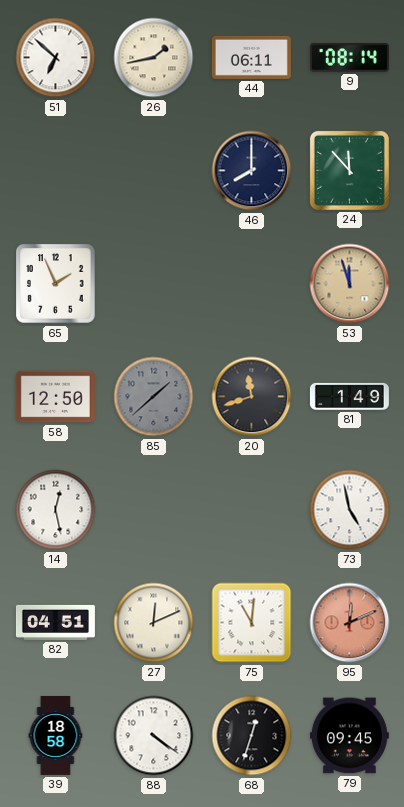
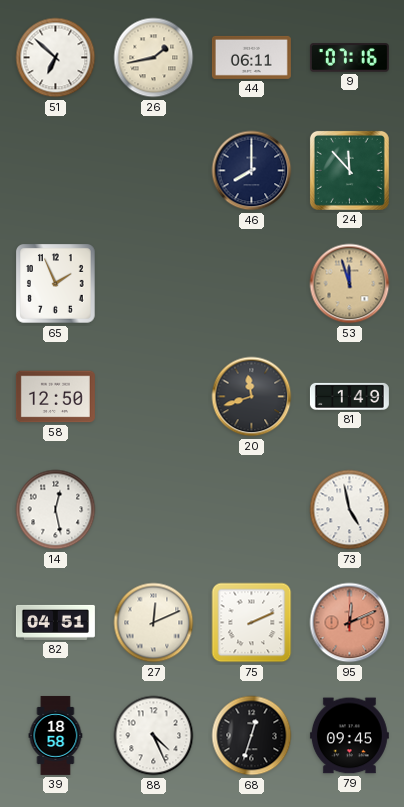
9: 08:14 -> 07:16
85: 1:38 -> none
75: 11:01 -> 2:11
88: 4:21 -> 4:26
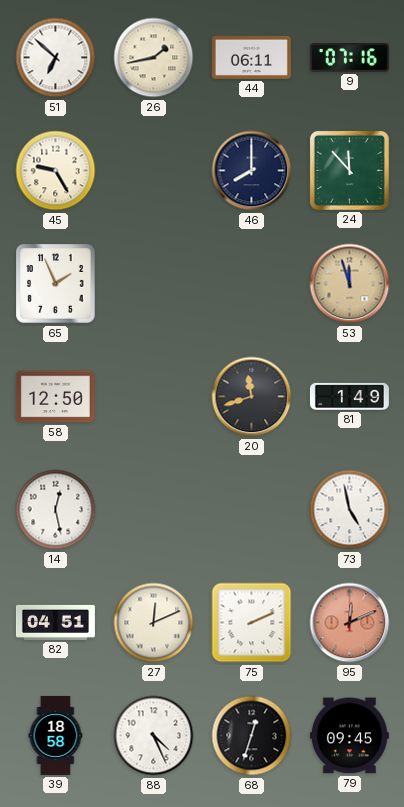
45: none -> 9:25
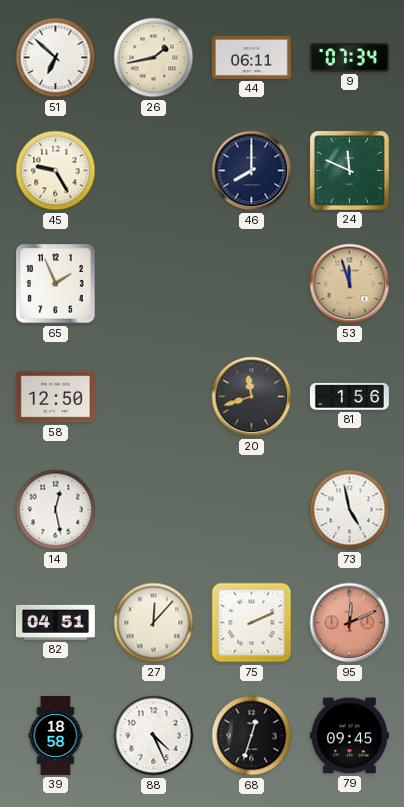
9: 07:16 -> 07:34
24: 11:53 -> 11:49
81: 1:49 -> 1:56
27: 12:11 -> 12:07
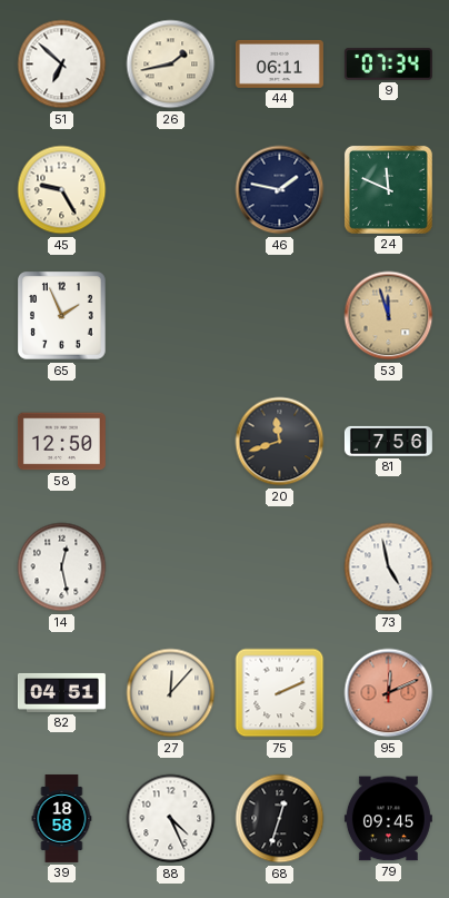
46: 8:00 -> 1:47
81: 1:56 -> 7:56
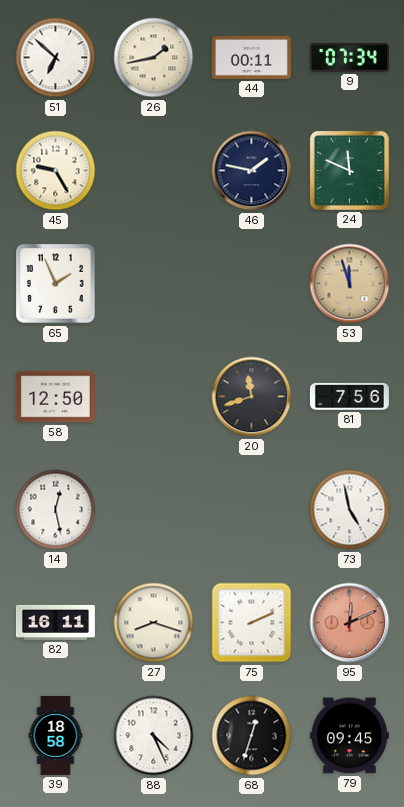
44: 06:11 -> 00:11
82: 04:51 -> 16:11
27: 12:07 -> 8:18
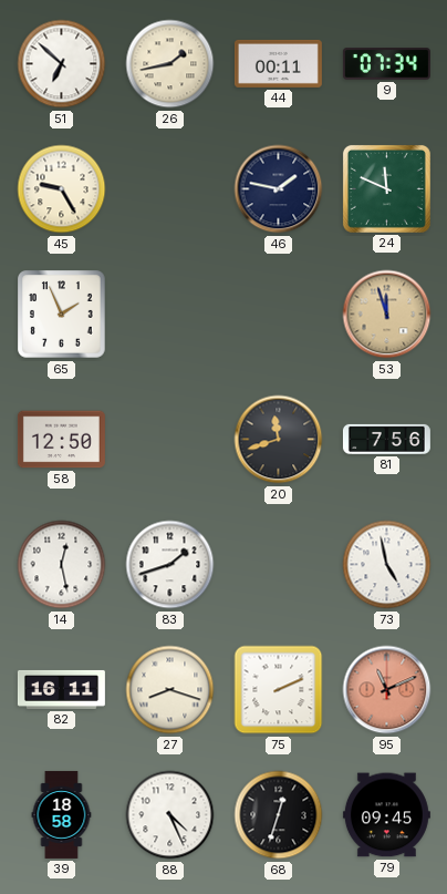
83: none -> 1:42
95: 12:11 -> 11:11
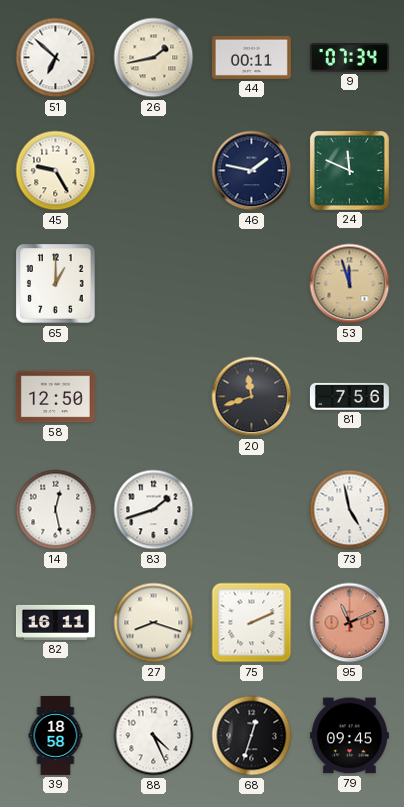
65: 1:56 -> 1:00
